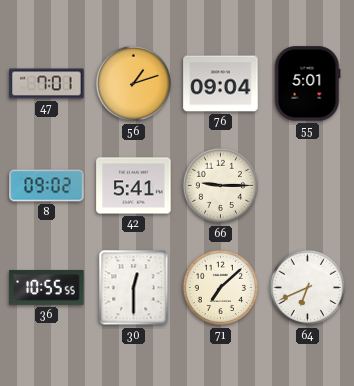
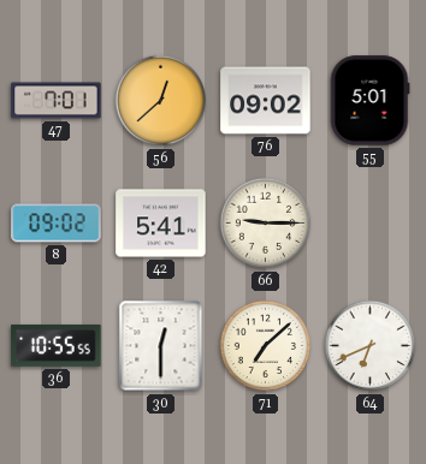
56: 1:12 -> 12:38
76: 09:04 -> 09:02
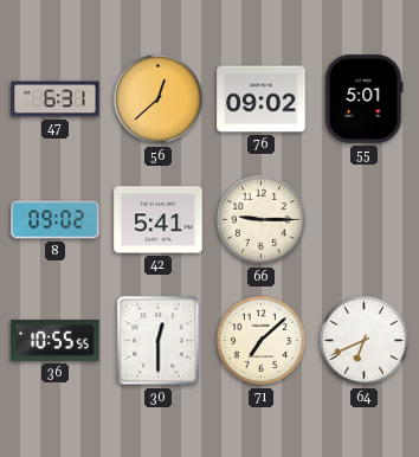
47: 7:01 -> 6:31
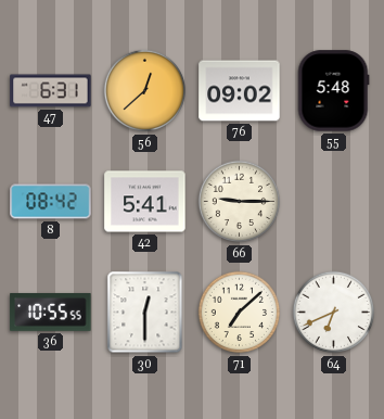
55: 5:01 -> 5:48
8: 09:02 -> 08:42
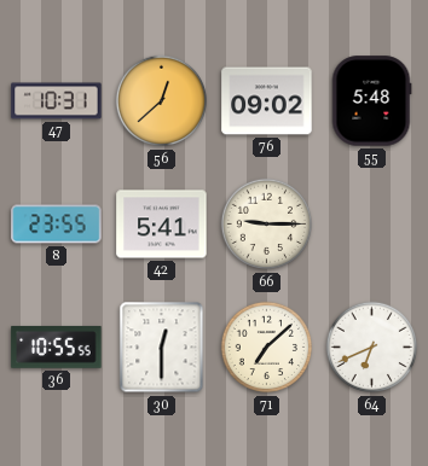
47: 6:31 -> 10:31
8: 08:42 -> 23:55
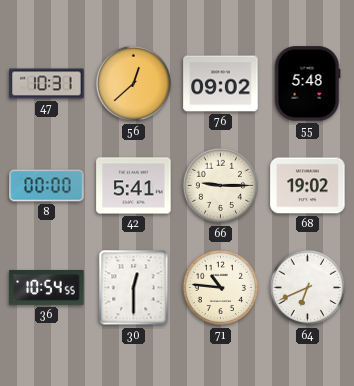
8: 23:55 -> 00:00
68: none -> 19:02
36: 10:55 -> 10:54
71: 7:08 -> 10:46
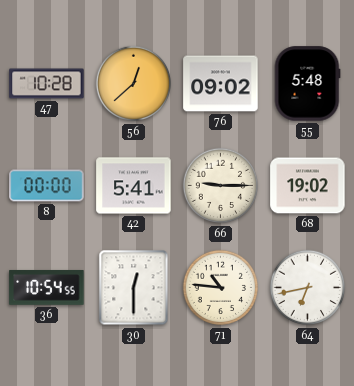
47: 10:31 -> 10:28
64: 6:41 -> 6:43
